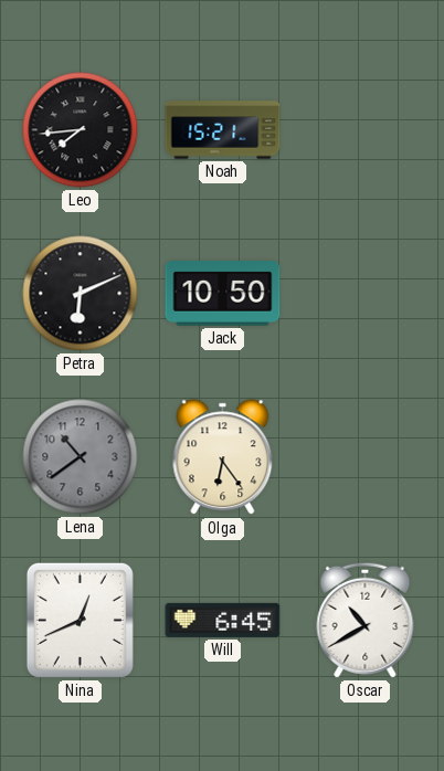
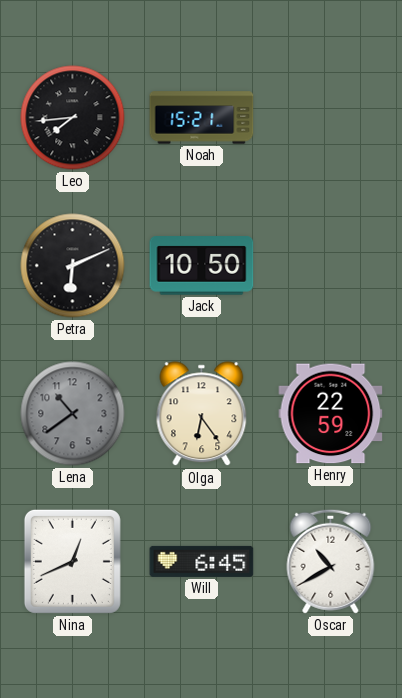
Henry: none -> 22:59
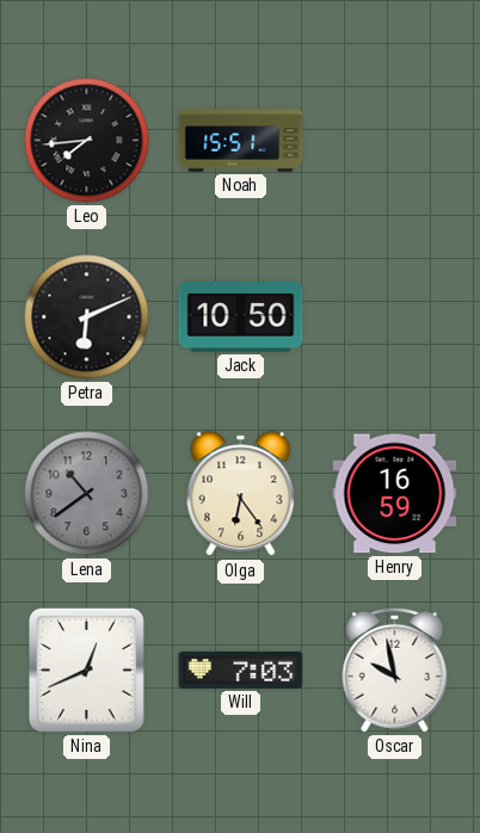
Noah: 15:21 -> 15:51
Henry: 22:59 -> 16:59
Will: 6:45 -> 7:03
Oscar: 10:40 -> 9:58
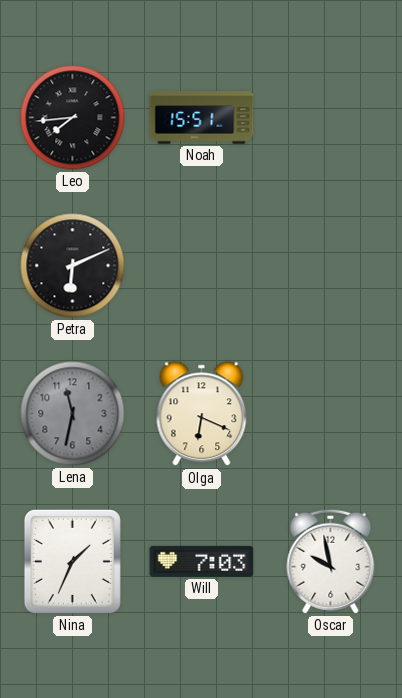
Jack: 10:50 -> none
Lena: 10:39 -> 11:32
Olga: 6:24 -> 6:19
Henry: 16:59 -> none
Nina: 12:41 -> 1:34
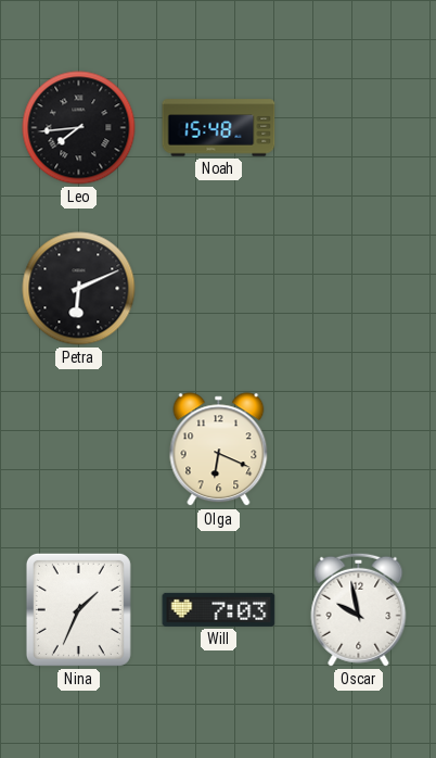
Noah: 15:51 -> 15:48
Lena: 11:32 -> none
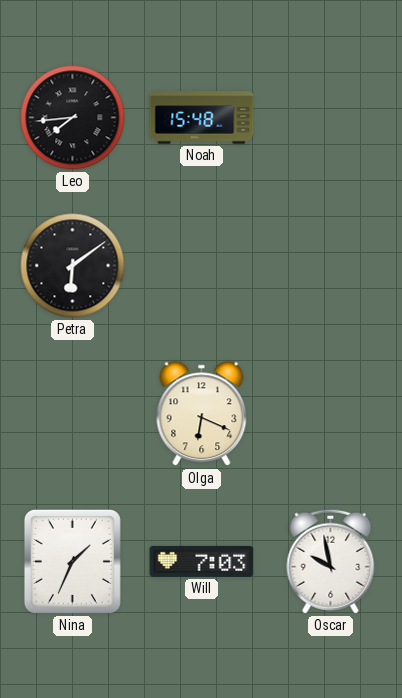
Petra: 6:11 -> 6:09
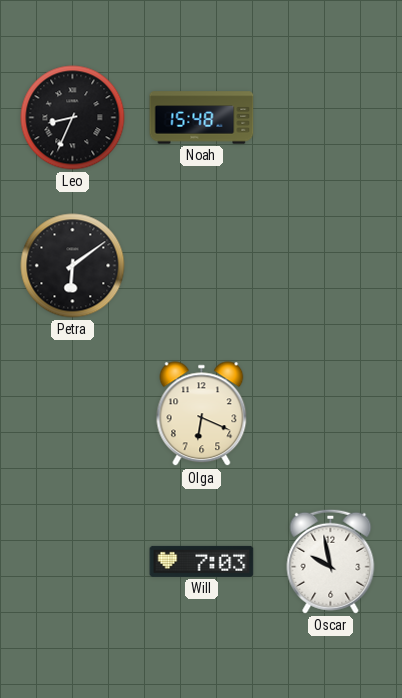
Leo: 7:44 -> 8:34
Nina: 1:34 -> none
